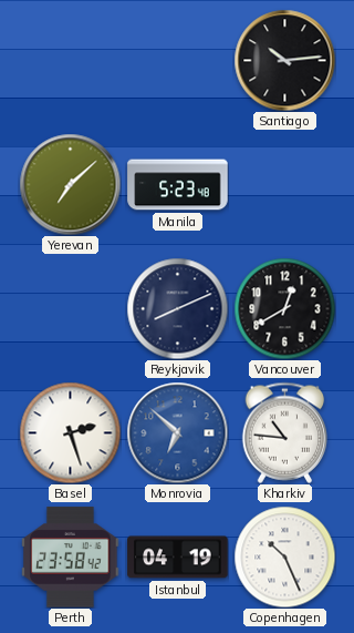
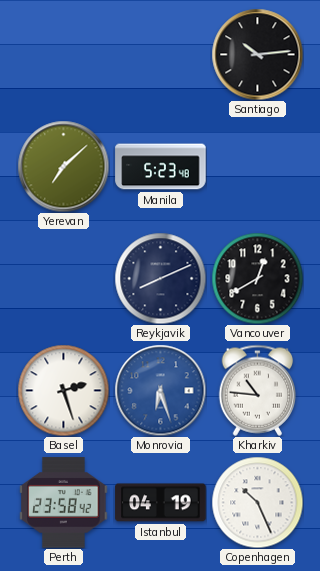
Monrovia: 6:52 -> 6:27
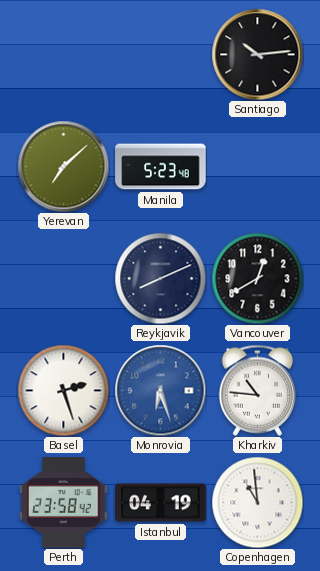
Copenhagen: 10:26 -> 10:59
